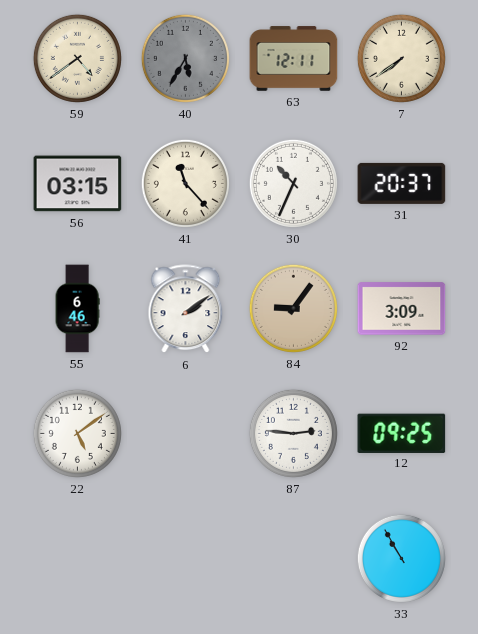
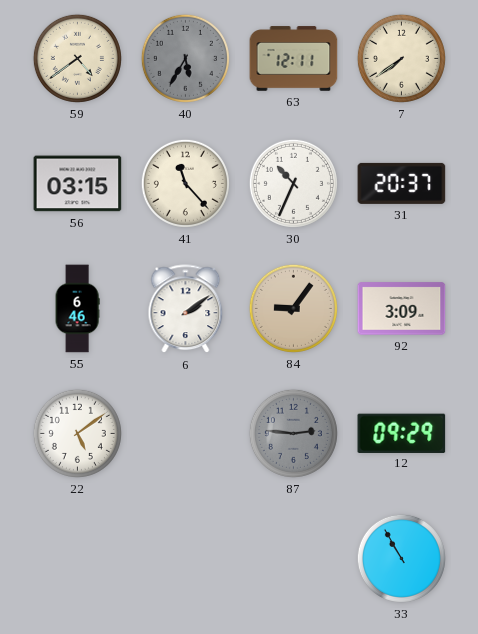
87 dial: white -> grey
12: 09:25 -> 09:29
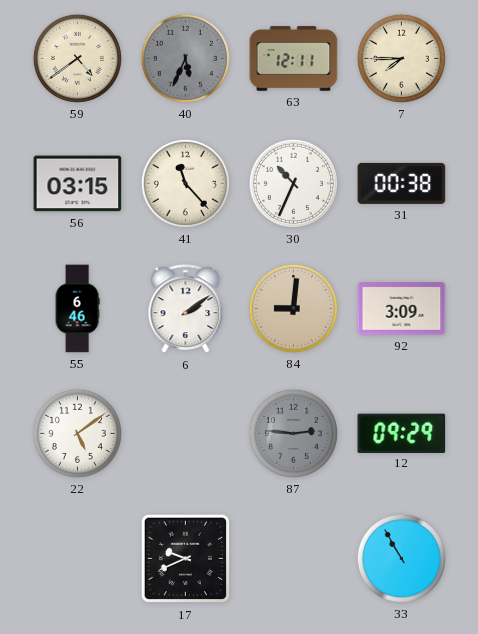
40: 5:35 -> 5:34
7: 7:39 -> 7:45
31: 20:37 -> 00:38
84: 9:06 -> 9:01
17: none -> 9:41
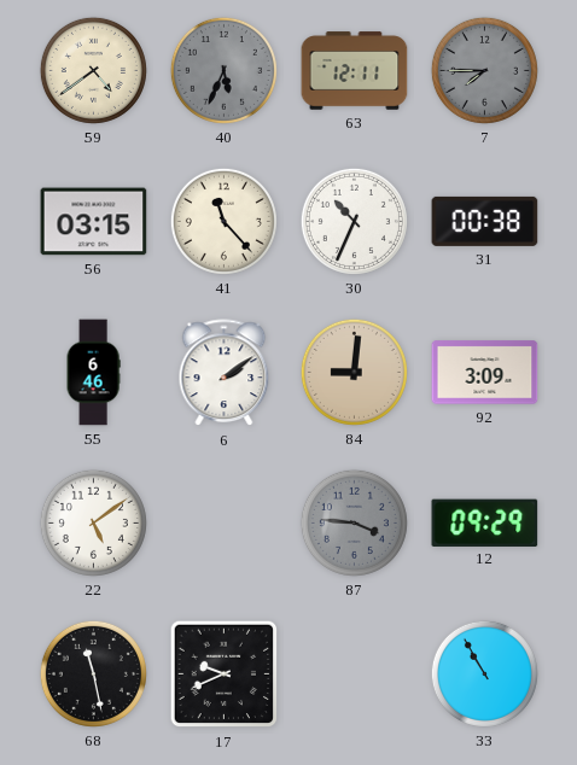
7 dial: cream -> grey
87: 2:46 -> 3:46
68: none -> 11:28
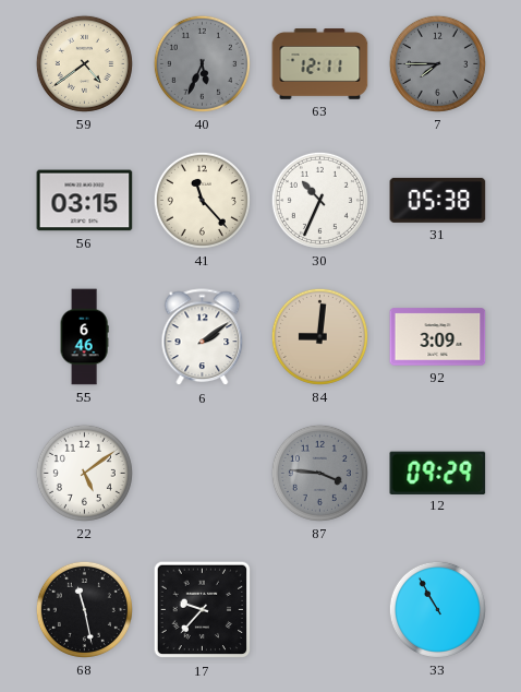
31: 00:38 -> 05:38
17: 9:41 -> 9:37
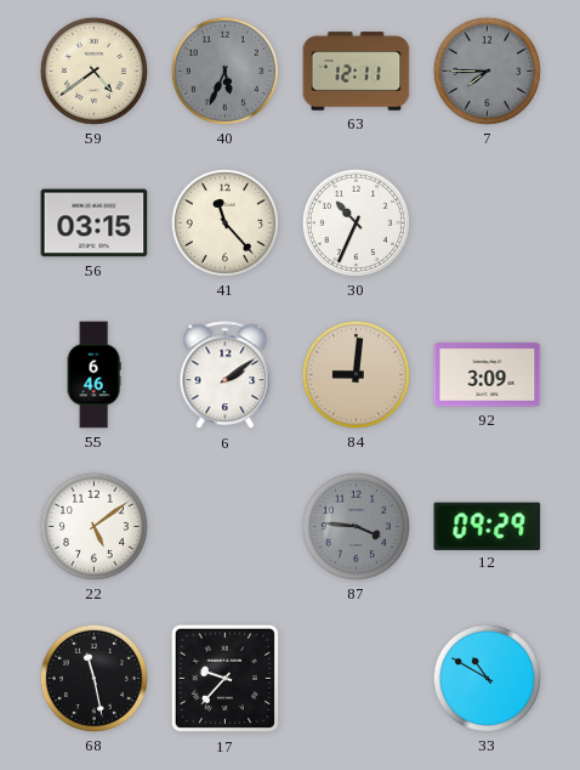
31: 05:38 -> none
33: 10:55 -> 10:50
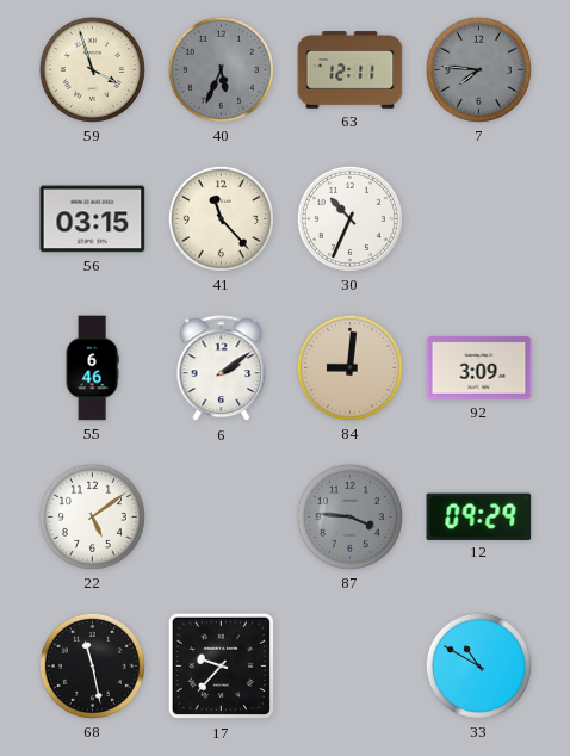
59: 4:39 -> 3:57
7: 7:45 -> 7:46
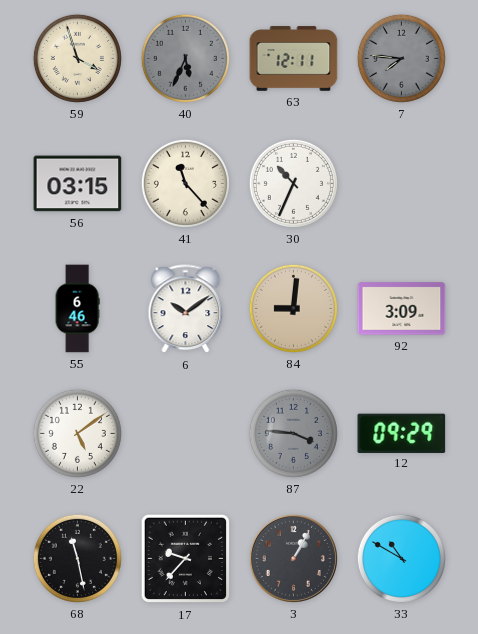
6: 2:09 -> 10:09
3: none -> 1:05
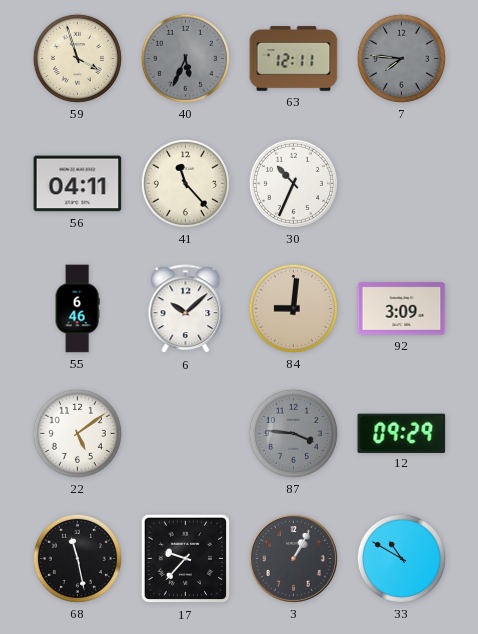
56: 03:15 -> 04:11
6: 10:09 -> 10:08
